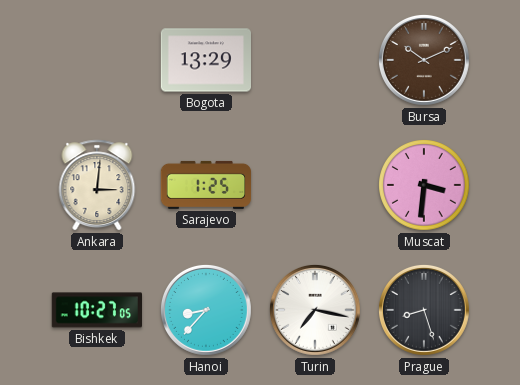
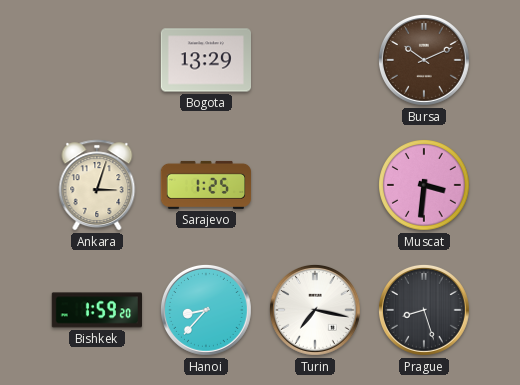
Ankara: 3:01 -> 3:03
Bishkek: 10:27 -> 1:59
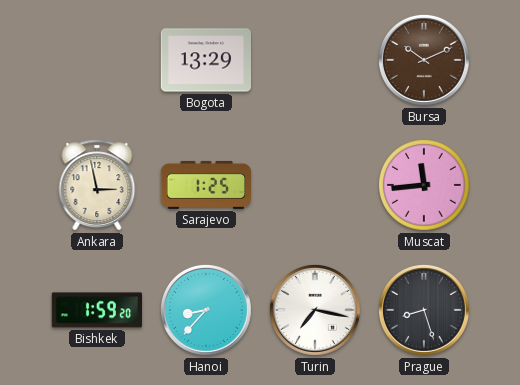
Ankara: 3:03 -> 2:58
Muscat: 3:31 -> 11:44
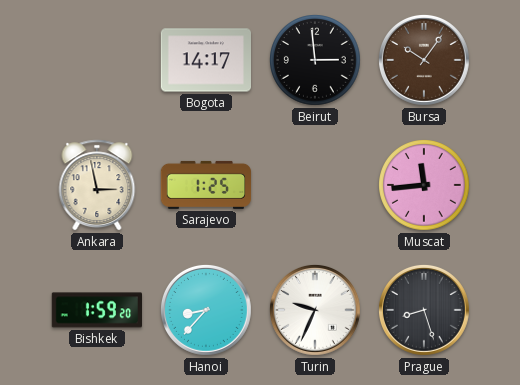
Bogota: 13:29 -> 14:17
Beirut: none -> 2:59
Bursa: 10:11 -> 10:06
Turin: 7:17 -> 9:34
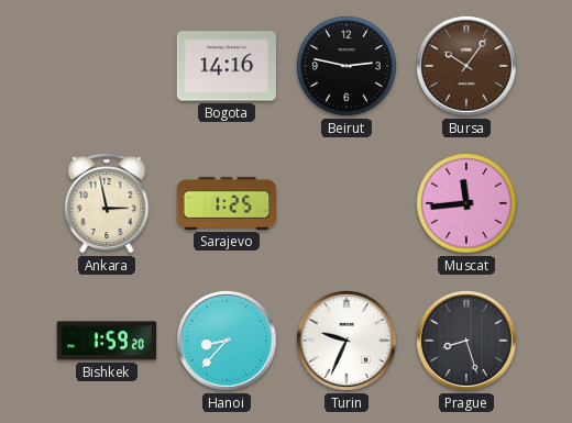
Bogota: 14:17 -> 14:16
Beirut: 2:59 -> 2:47
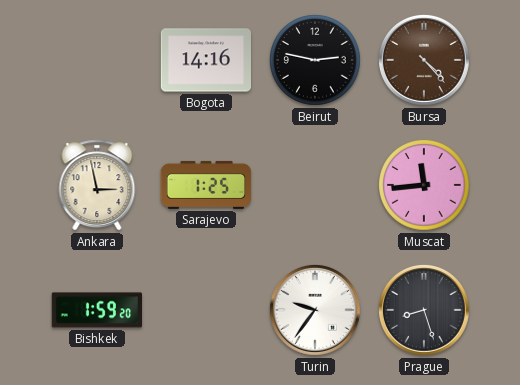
Bursa: 10:06 -> 4:23
Hanoi: 8:37 -> none
Turin: 9:34 -> 9:36
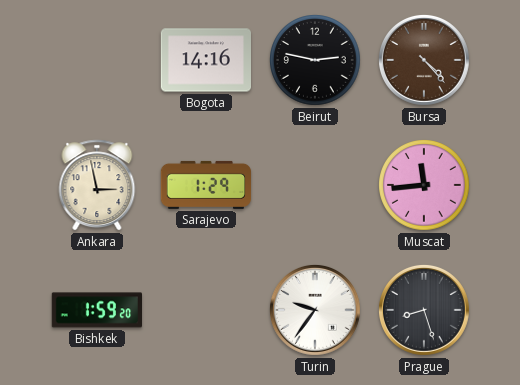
Sarajevo: 1:25 -> 1:29
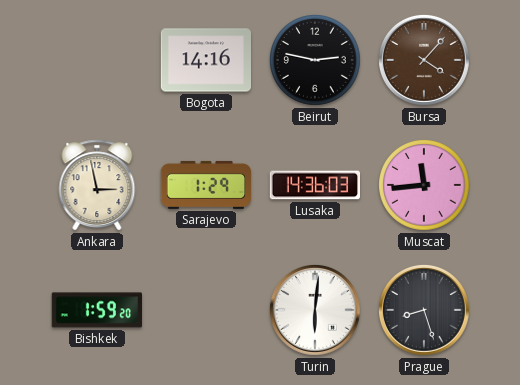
Bursa: 4:23 -> 4:07
Lusaka: none -> 14:36
Turin: 9:36 -> 6:01
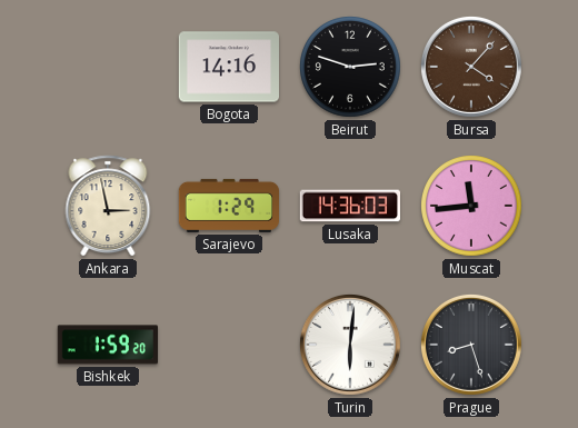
Beirut: 2:47 -> 2:48
